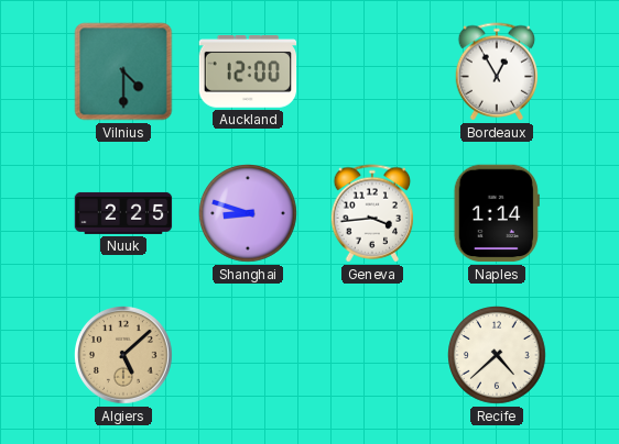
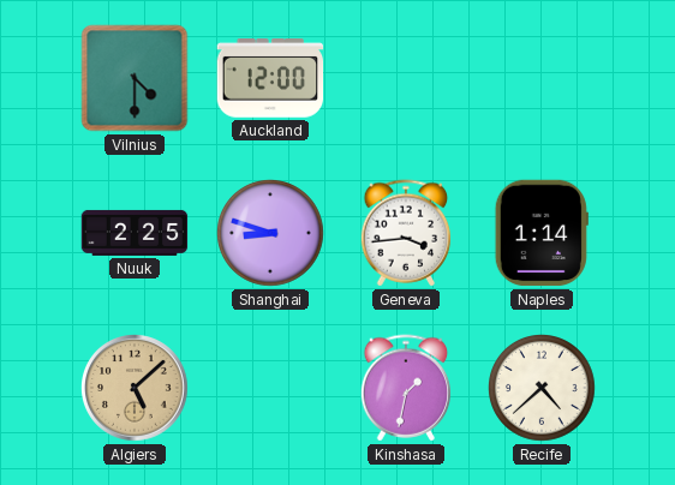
Bordeaux: 12:55 -> none
Kinshasa: none -> 1:32
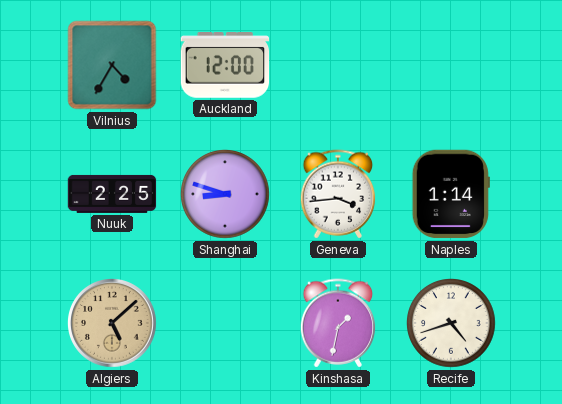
Vilnius: 4:30 -> 4:35
Recife: 4:38 -> 4:42
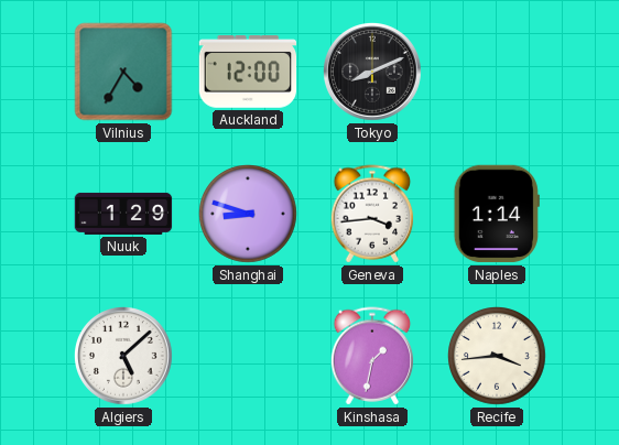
Tokyo: none -> 8:11
Nuuk: 2:25 -> 1:29
Algiers dial: champagne -> white
Recife: 4:42 -> 3:44
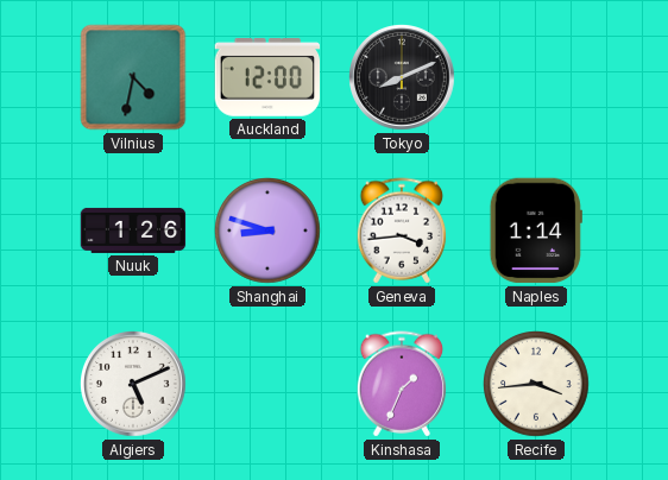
Vilnius: 4:35 -> 4:32
Nuuk: 1:29 -> 1:26
Algiers: 5:08 -> 5:11
Kinshasa: 1:32 -> 1:34
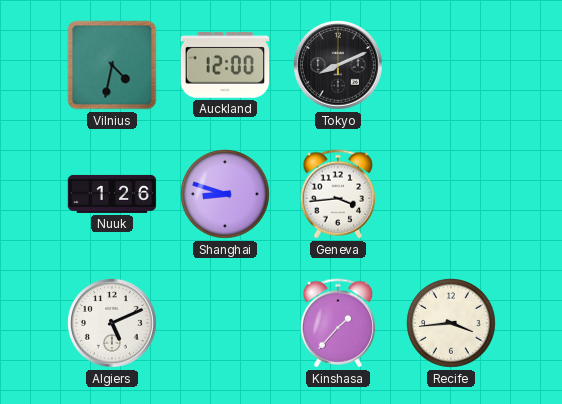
Naples: 1:14 -> none
Kinshasa: 1:34 -> 1:37
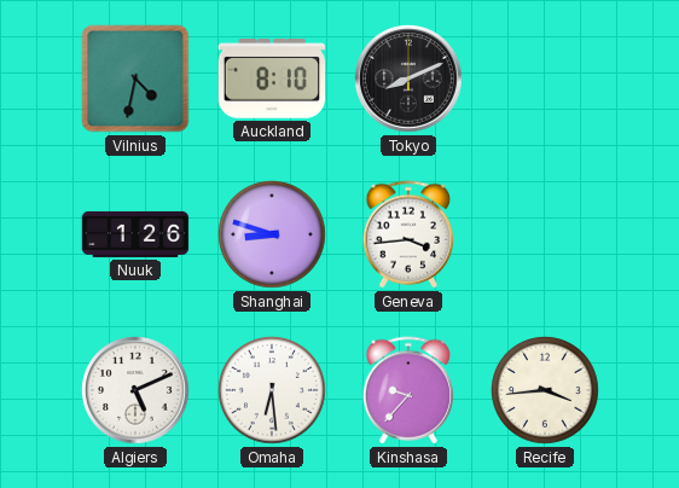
Auckland: 12:00 -> 8:10
Omaha: none -> 6:29
Kinshasa: 1:37 -> 9:37
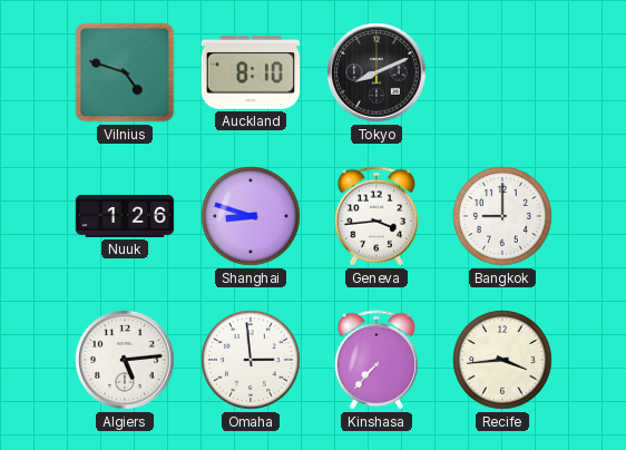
Vilnius: 4:32 -> 4:48
Bangkok: none -> 9:00
Algiers: 5:11 -> 5:14
Omaha: 6:29 -> 2:59
Kinshasa: 9:37 -> 7:37
